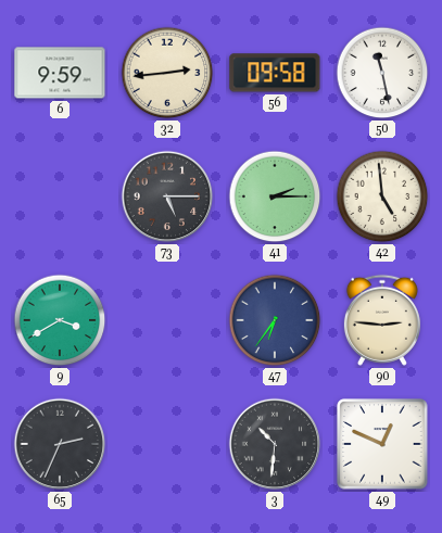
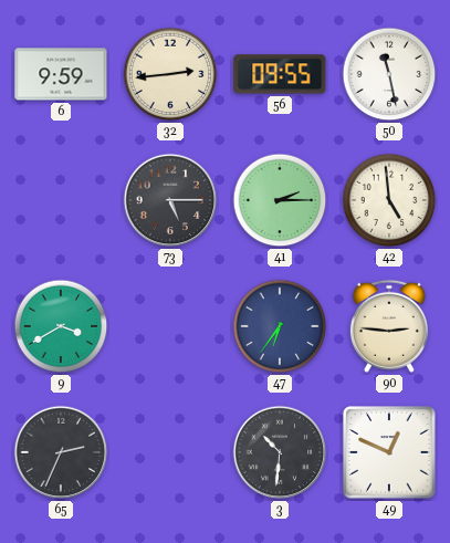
56: 09:58 -> 09:55
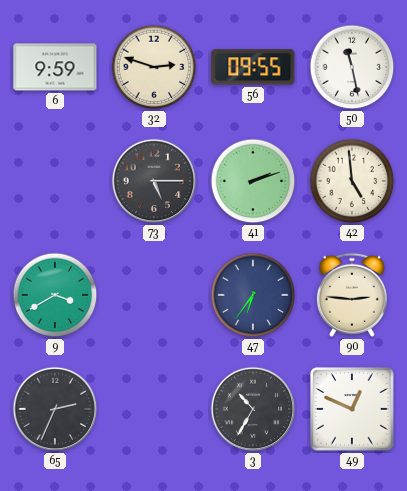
32: 2:44 -> 2:48
41: 2:15 -> 2:12
3: 10:31 -> 10:35
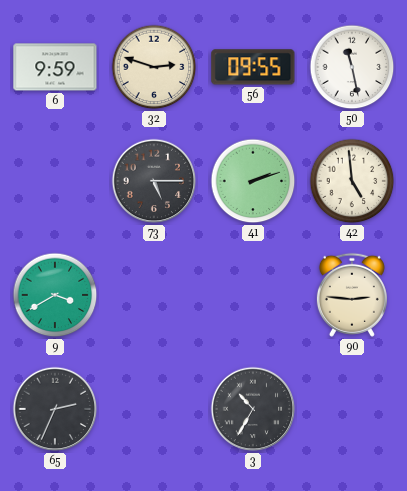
47: 6:36 -> none
49: 12:49 -> none
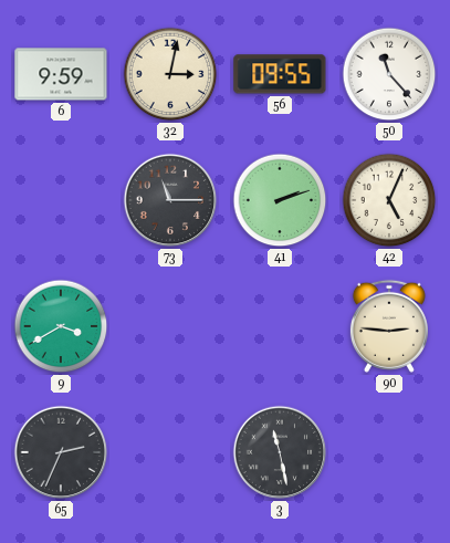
32: 2:48 -> 3:02
50: 11:28 -> 11:23
73: 5:15 -> 11:15
42: 4:59 -> 5:04
3: 10:35 -> 11:28
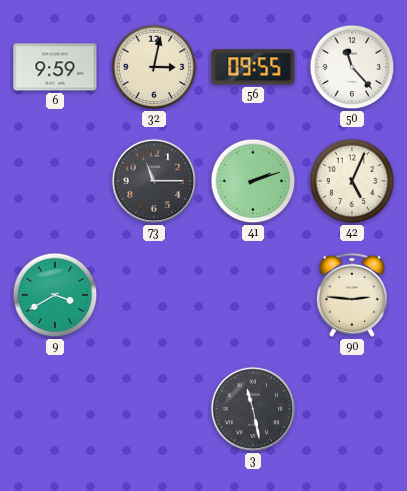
65: 2:34 -> none
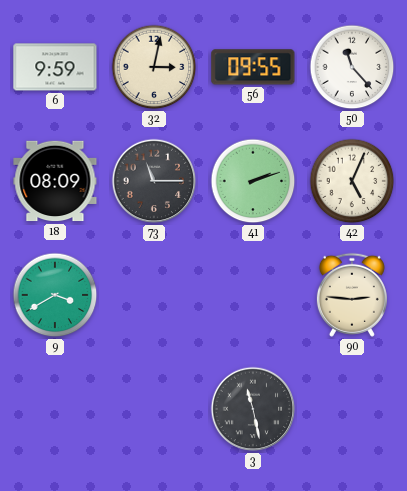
18: none -> 08:09
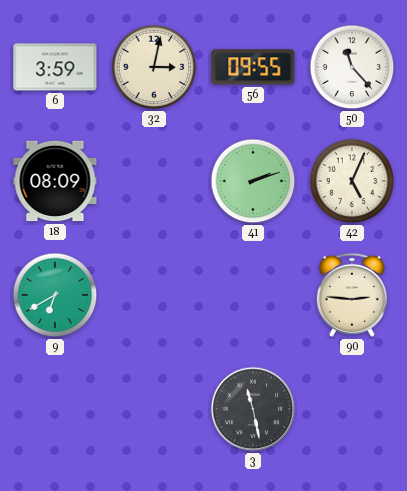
6: 9:59 -> 3:59
73: 11:15 -> none
9: 3:40 -> 6:40
